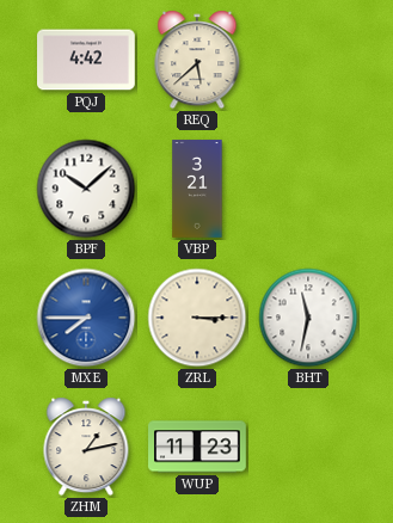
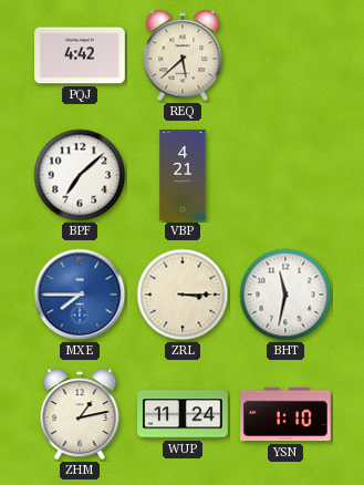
BPF: 10:08 -> 7:08
VBP: 3:21 -> 4:21
WUP: 11:23 -> 11:24
YSN: none -> 1:10
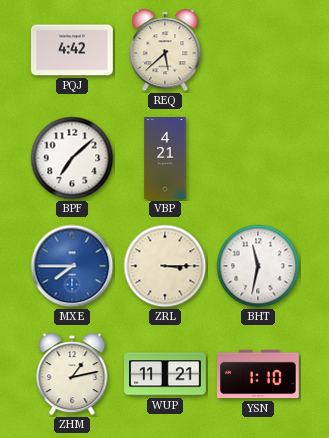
WUP: 11:24 -> 11:21
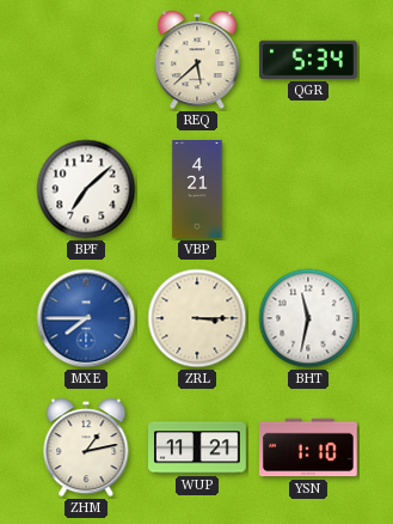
PQJ: 4:42 -> none
QGR: none -> 5:34
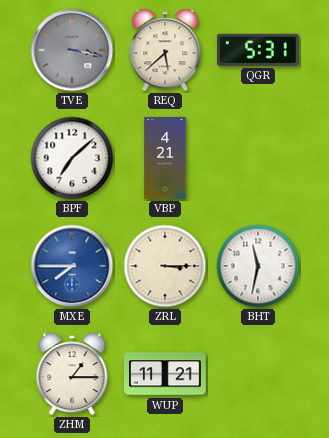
TVE: none -> 3:17
QGR: 5:34 -> 5:31
ZHM: 1:13 -> 1:15
YSN: 1:10 -> none
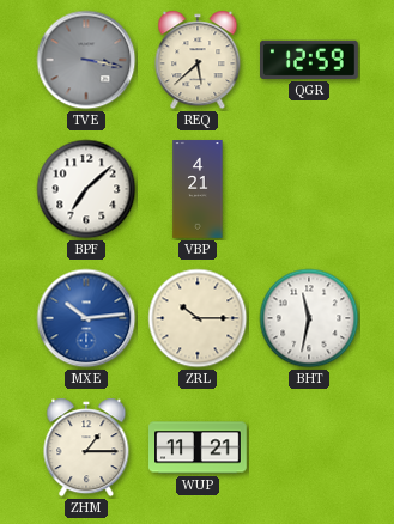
QGR: 5:31 -> 12:59
MXE: 7:45 -> 10:14
ZRL: 3:15 -> 10:15
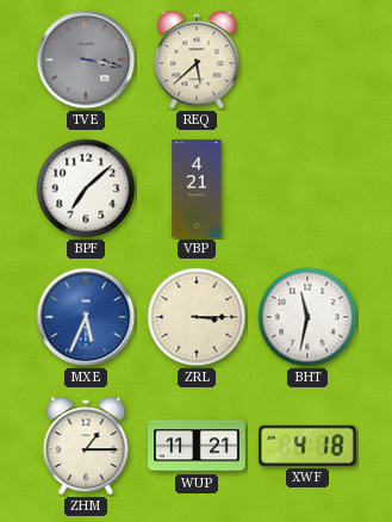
QGR: 12:59 -> none
MXE: 10:14 -> 5:34
ZRL: 10:15 -> 3:15
XWF: none -> 4:18
